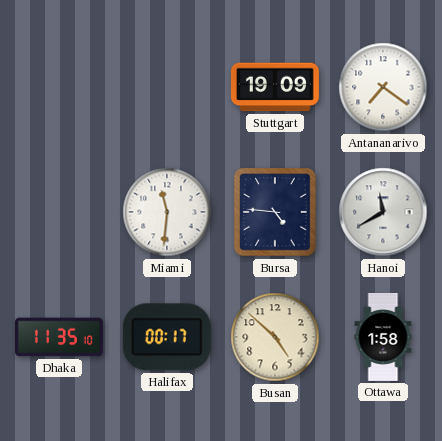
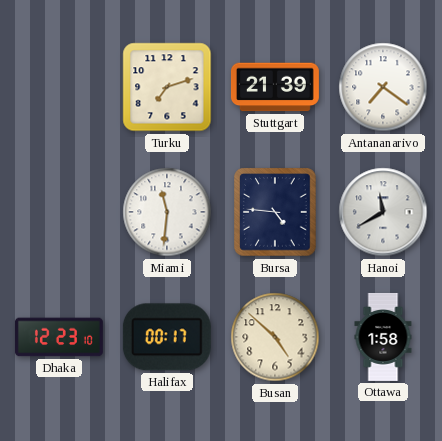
Turku: none -> 7:12
Stuttgart: 19:09 -> 21:39
Dhaka: 11:35 -> 12:23
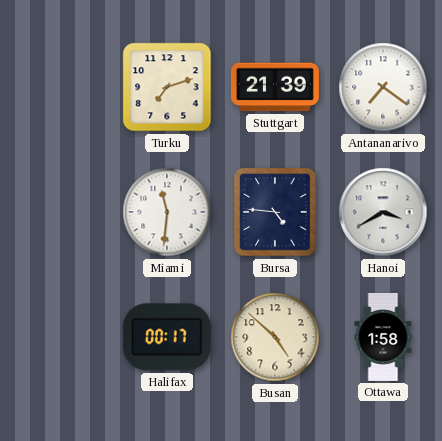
Hanoi: 11:40 -> 3:40
Dhaka: 12:23 -> none
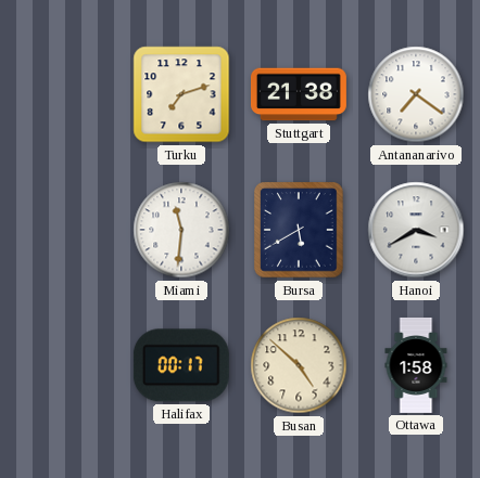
Stuttgart: 21:39 -> 21:38
Bursa: 4:46 -> 5:40
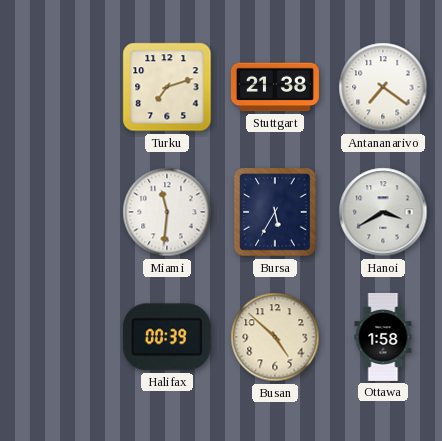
Bursa: 5:40 -> 5:35
Halifax: 00:17 -> 00:39
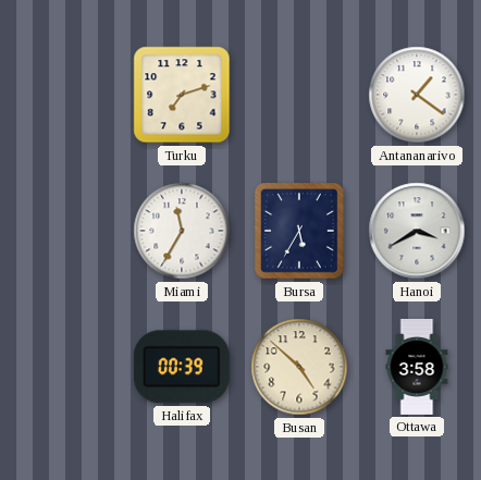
Stuttgart: 21:38 -> none
Antananarivo: 7:21 -> 1:21
Miami: 11:31 -> 11:35
Ottawa: 1:58 -> 3:58
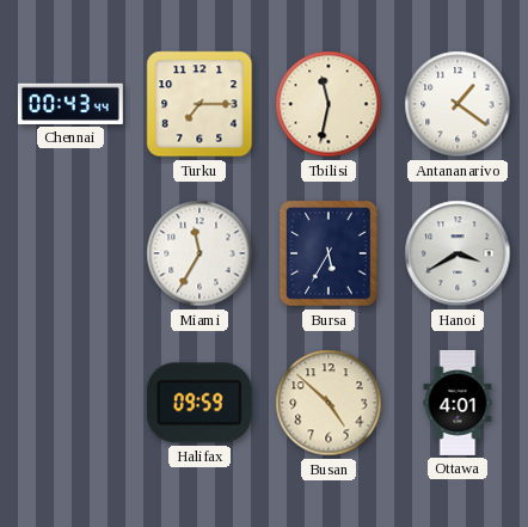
Chennai: none -> 00:43
Turku: 7:12 -> 7:15
Tbilisi: none -> 11:32
Halifax: 00:39 -> 09:59
Ottawa: 3:58 -> 4:01
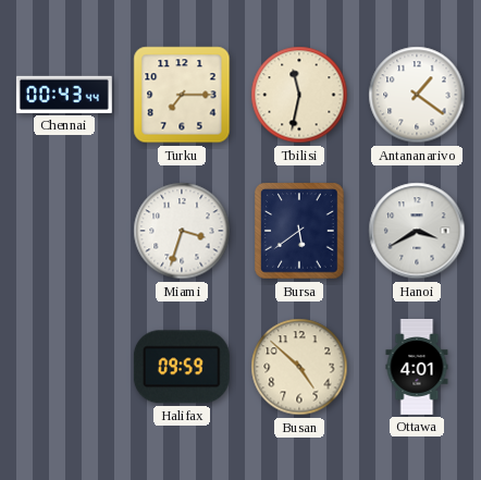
Miami: 11:35 -> 3:33
Bursa: 5:35 -> 5:39
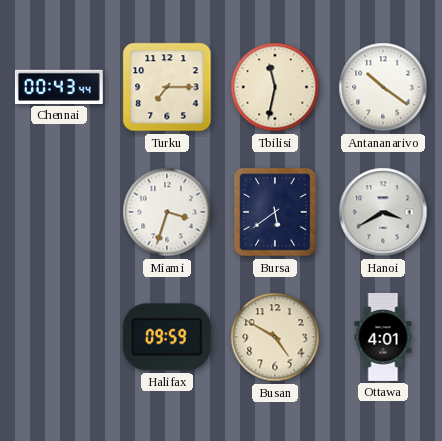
Antananarivo: 1:21 -> 10:21
Busan: 4:52 -> 4:50
